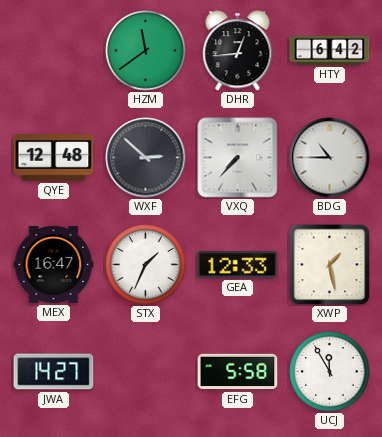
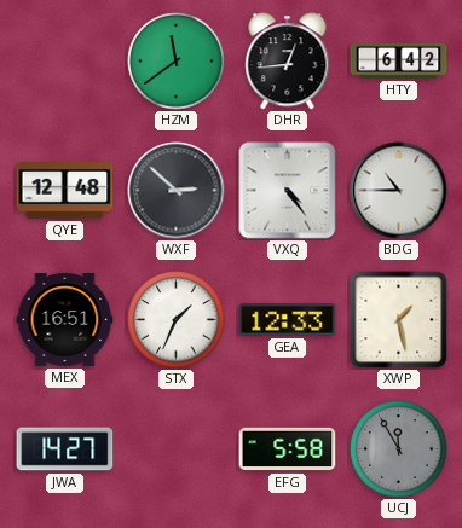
VXQ: 7:37 -> 4:24
MEX: 16:47 -> 16:51
UCJ dial: white -> grey
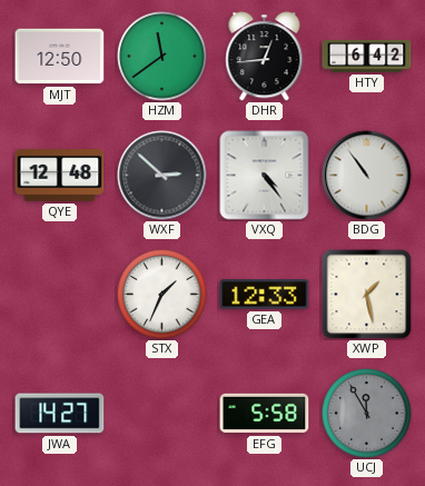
MJT: none -> 12:50
BDG: 10:45 -> 10:54
MEX: 16:51 -> none
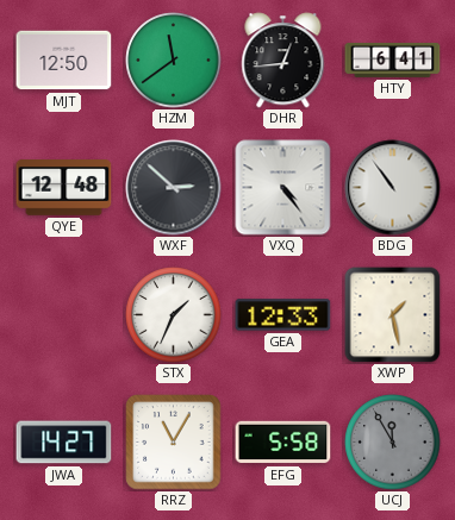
HTY: 6:42 -> 6:41
RRZ: none -> 11:05
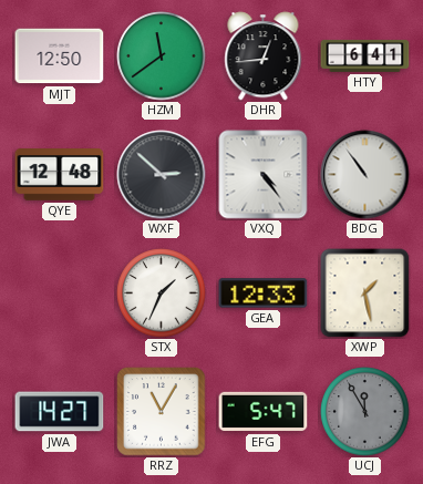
EFG: 5:58 -> 5:47
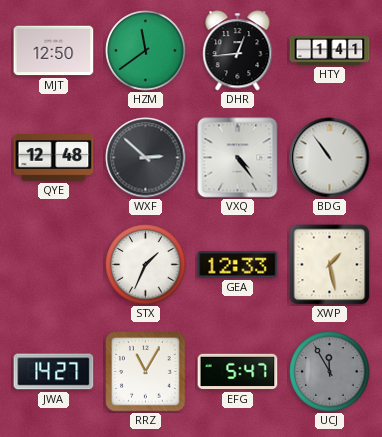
HTY: 6:41 -> 1:41
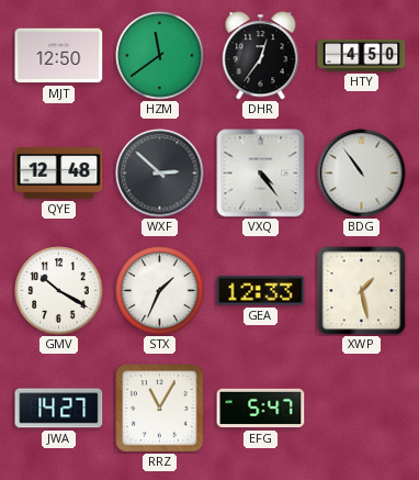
DHR: 12:44 -> 12:36
HTY: 1:41 -> 4:50
GMV: none -> 10:20
UCJ: 11:55 -> none
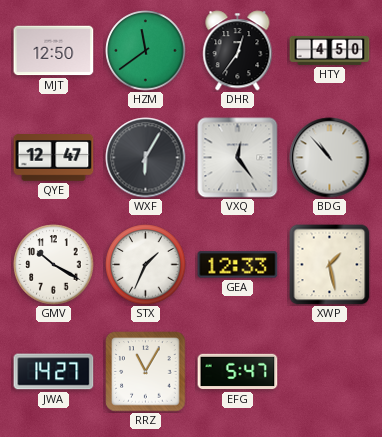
QYE: 12:48 -> 12:47
WXF: 2:52 -> 6:05
VXQ: 4:24 -> 12:24
BDG: 10:54 -> 10:53
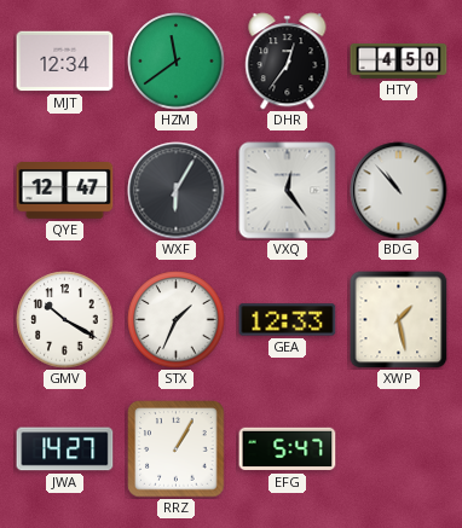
MJT: 12:50 -> 12:34
RRZ: 11:05 -> 1:05
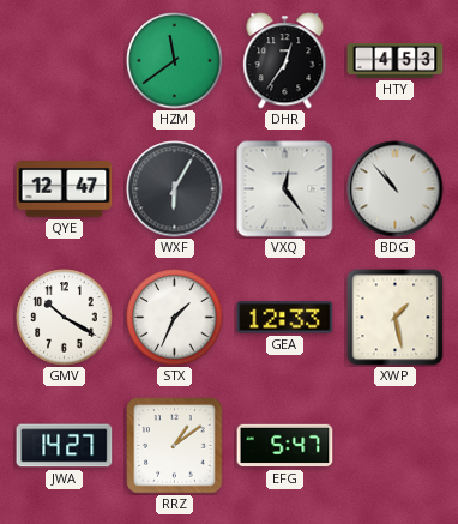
MJT: 12:34 -> none
HTY: 4:50 -> 4:53
RRZ: 1:05 -> 1:09
